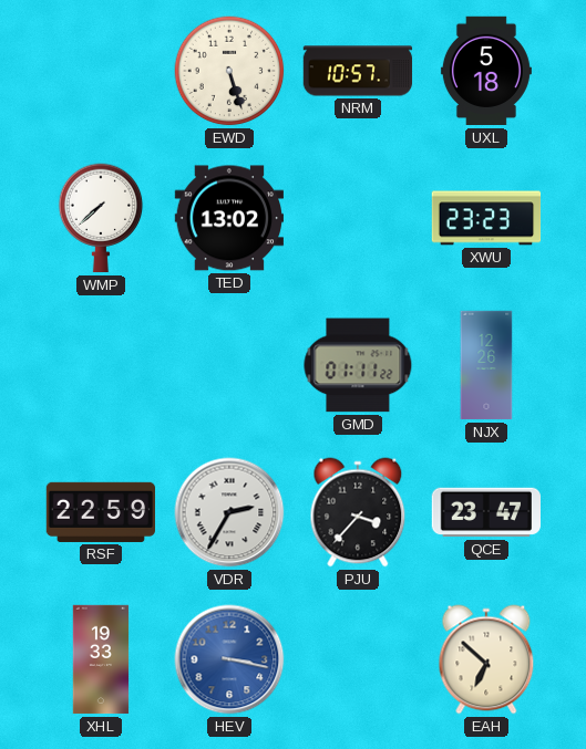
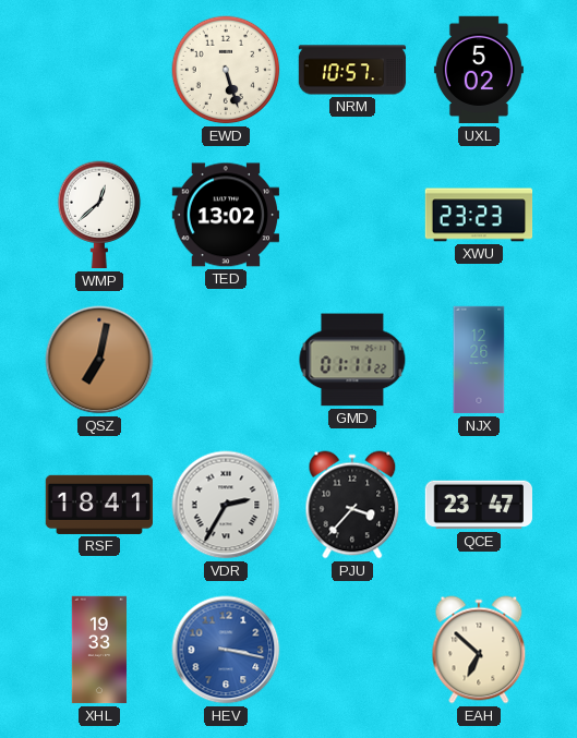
UXL: 5:18 -> 5:02
WMP: 7:38 -> 12:38
QSZ: none -> 7:02
RSF: 22:59 -> 18:41
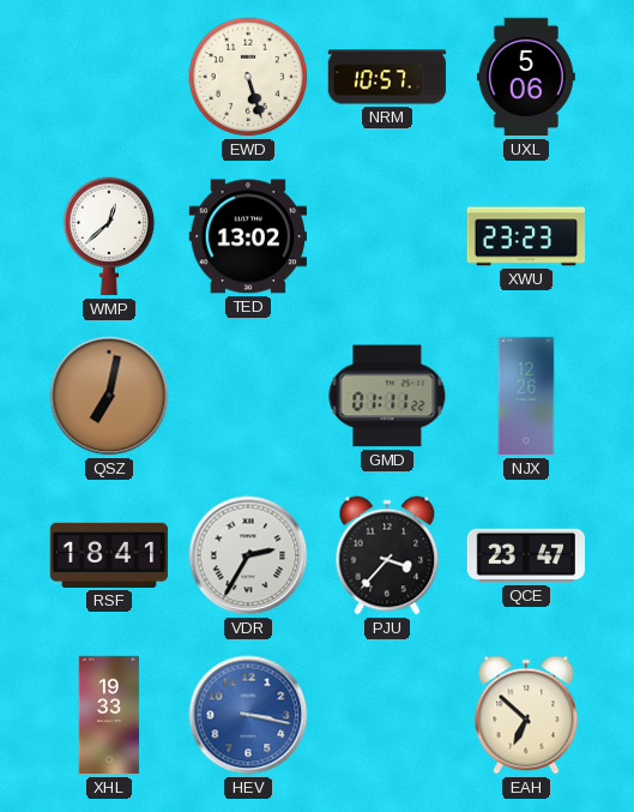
UXL: 5:02 -> 5:06
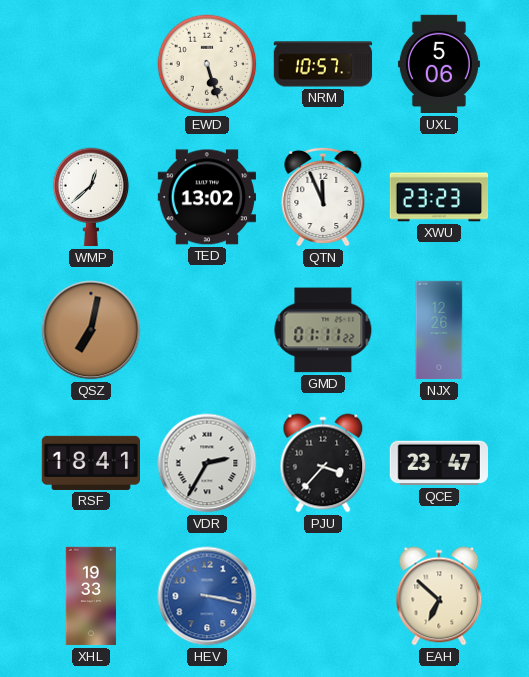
QTN: none -> 11:56
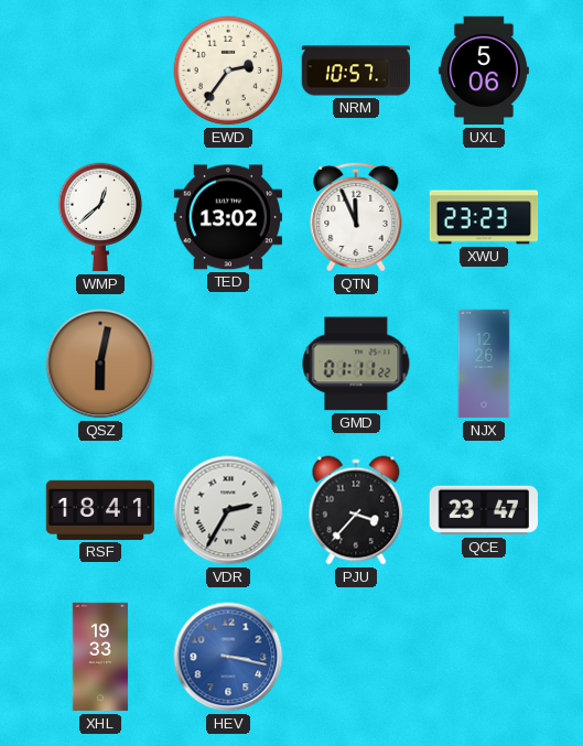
EWD: 5:27 -> 2:36
QSZ: 7:02 -> 6:02
EAH: 6:52 -> none
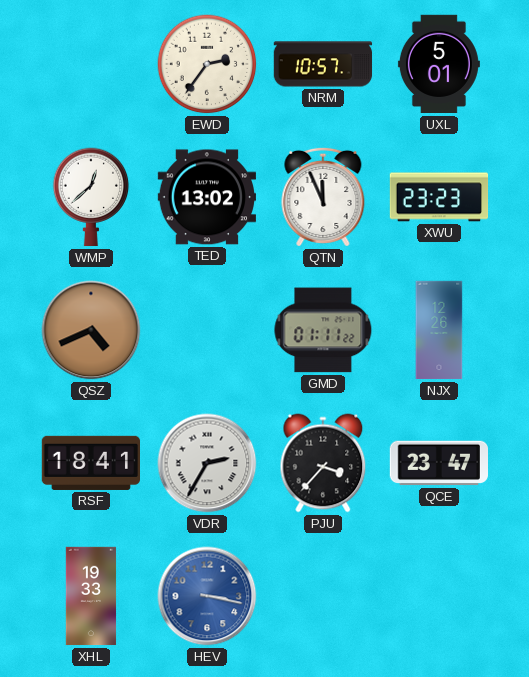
UXL: 5:06 -> 5:01
QSZ: 6:02 -> 4:41
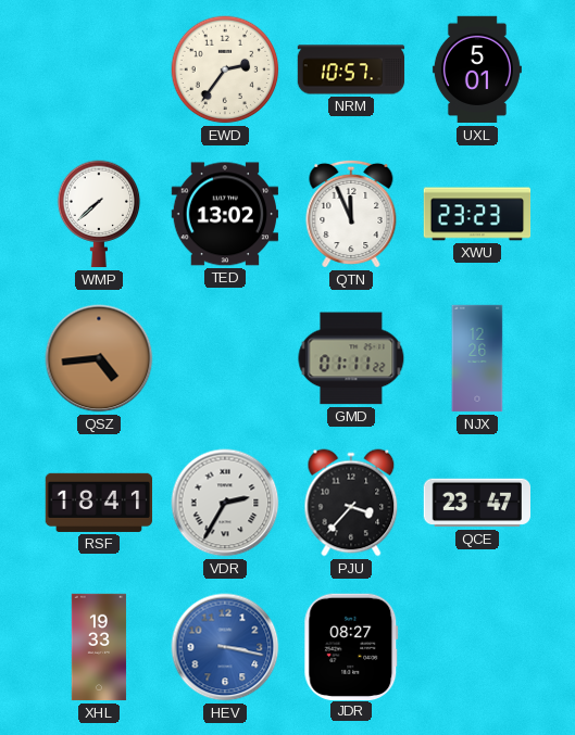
WMP: 12:38 -> 7:38
QSZ: 4:41 -> 4:44
JDR: none -> 08:27
